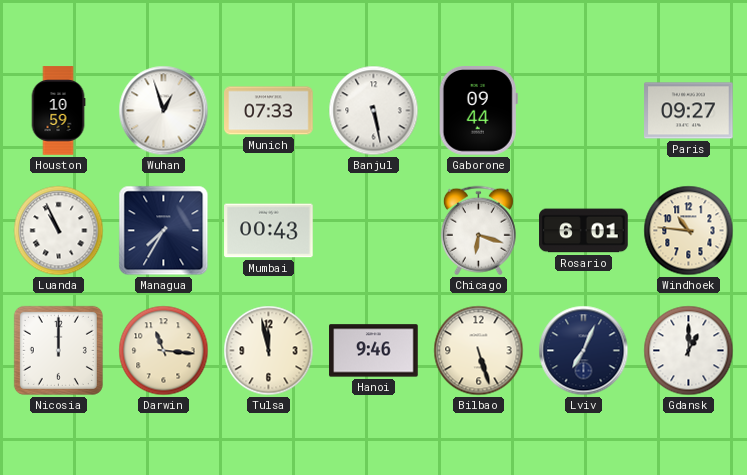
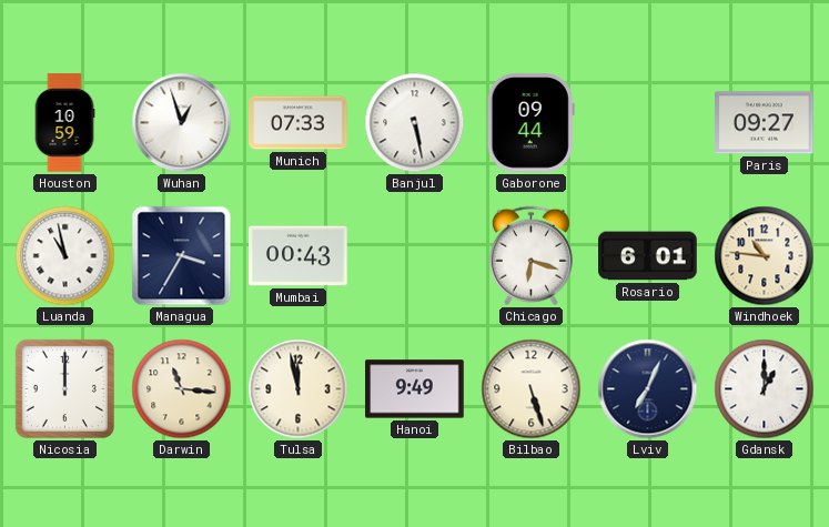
Luanda: 10:56 -> 10:58
Managua: 7:35 -> 3:35
Hanoi: 9:46 -> 9:49
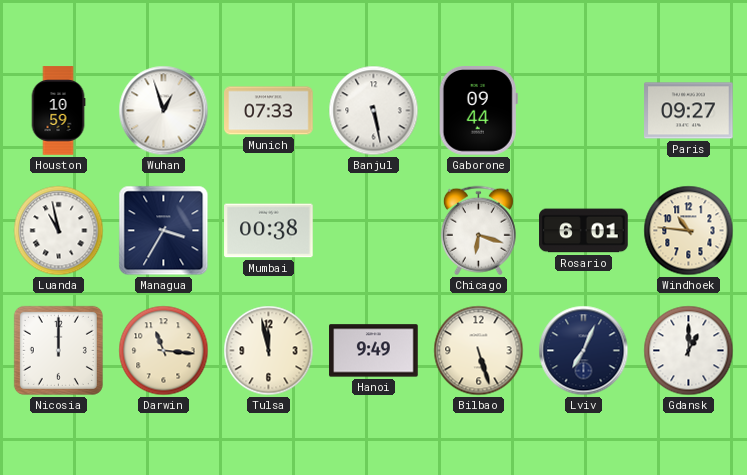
Mumbai: 00:43 -> 00:38
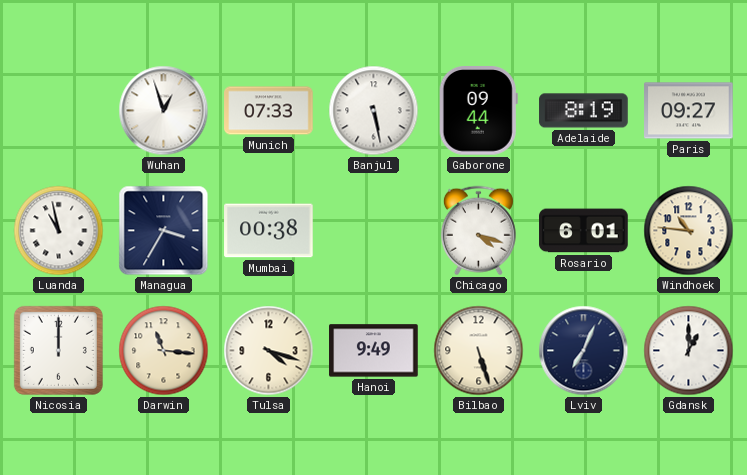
Houston: 10:59 -> none
Adelaide: none -> 8:19
Chicago: 6:18 -> 4:18
Tulsa: 11:58 -> 4:18
